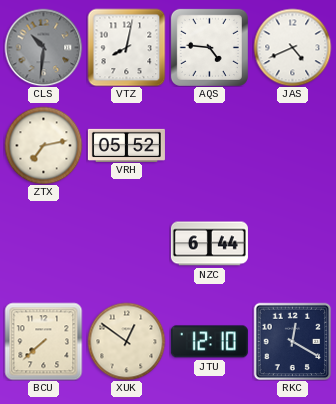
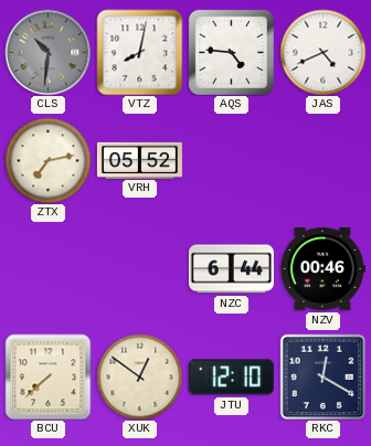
NZV: none -> 00:46
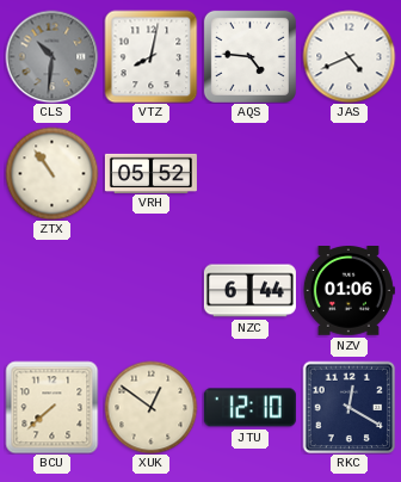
ZTX: 7:13 -> 10:54
NZV: 00:46 -> 01:06
